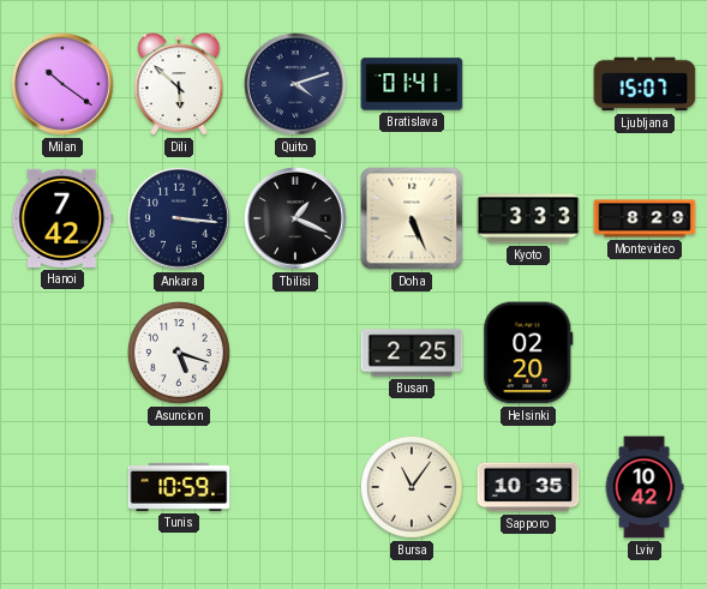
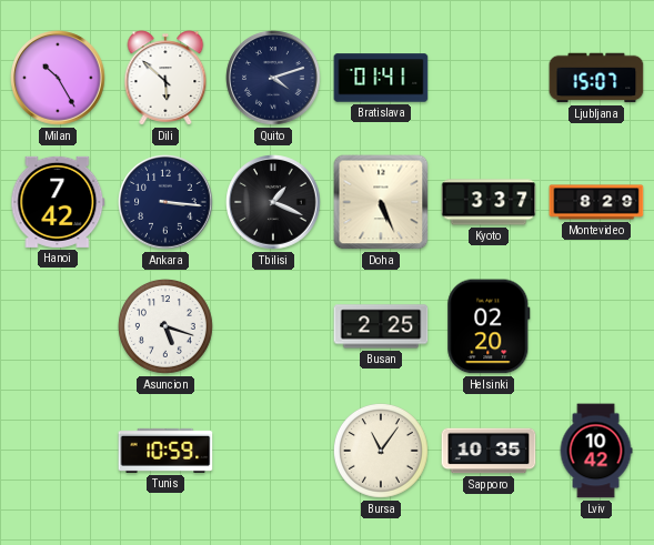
Milan: 10:21 -> 10:25
Kyoto: 3:33 -> 3:37
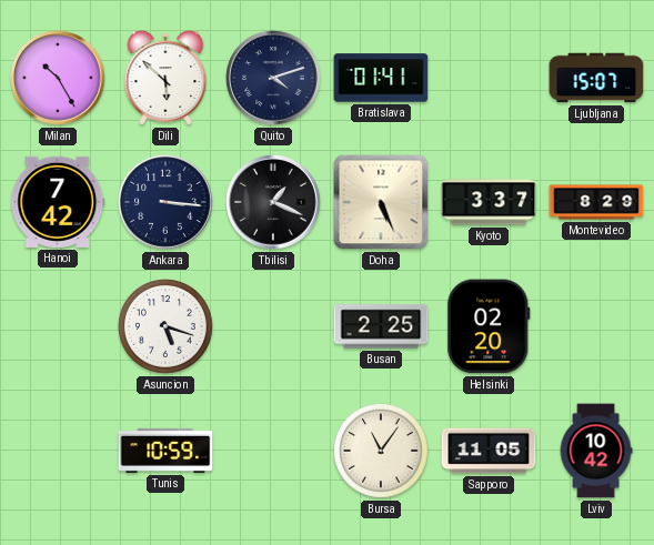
Sapporo: 10:35 -> 11:05
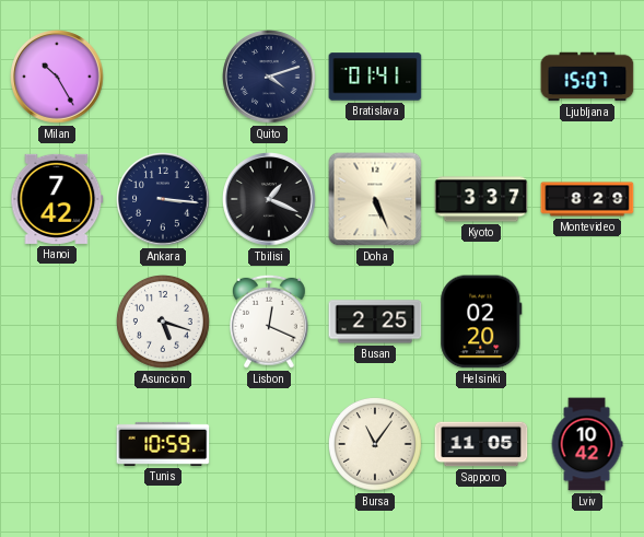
Dili: 5:52 -> none
Lisbon: none -> 12:19
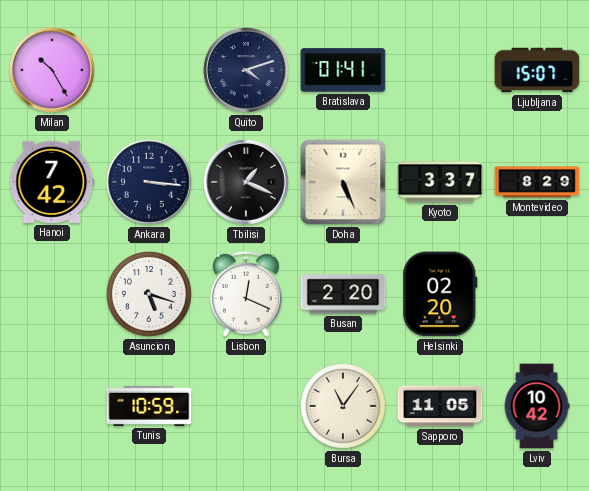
Busan: 2:25 -> 2:20
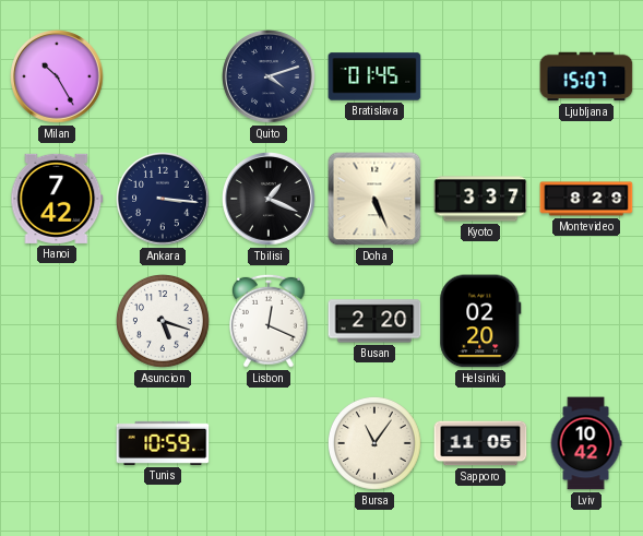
Bratislava: 01:41 -> 01:45
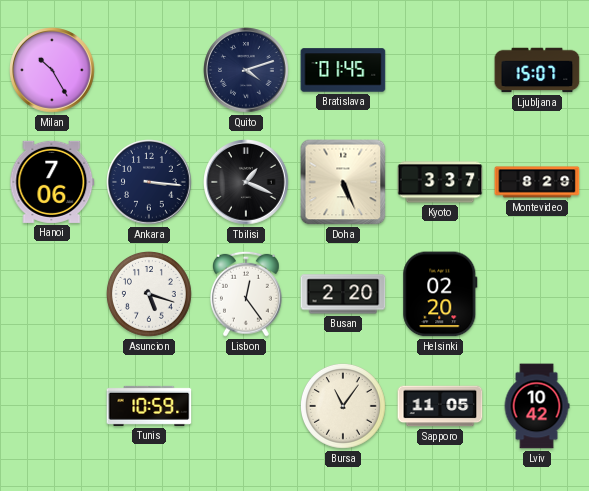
Hanoi: 7:42 -> 7:06
Lisbon: 12:19 -> 12:24
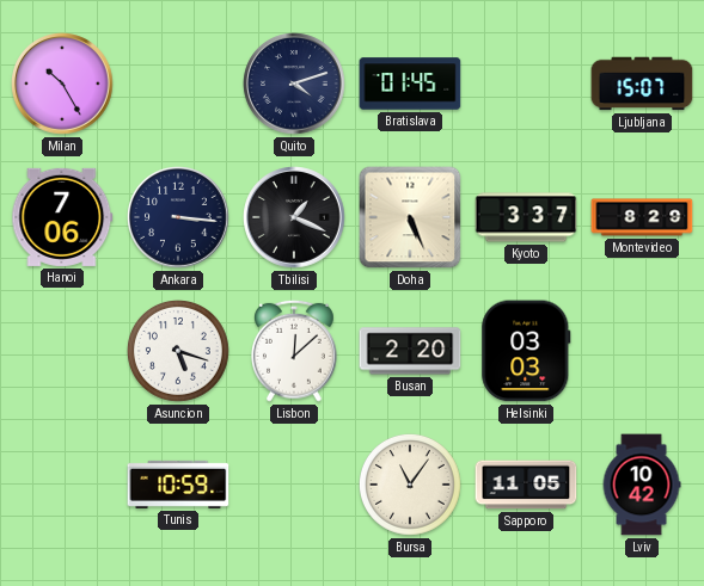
Lisbon: 12:24 -> 12:08
Helsinki: 02:20 -> 03:03
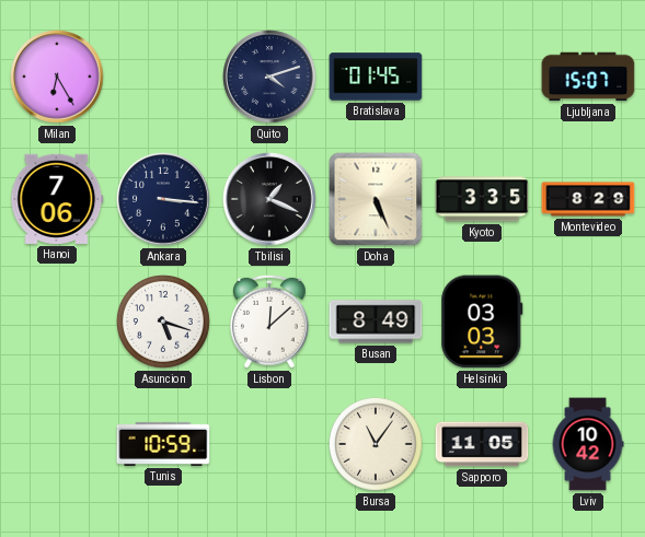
Milan: 10:25 -> 6:25
Kyoto: 3:37 -> 3:35
Busan: 2:20 -> 8:49
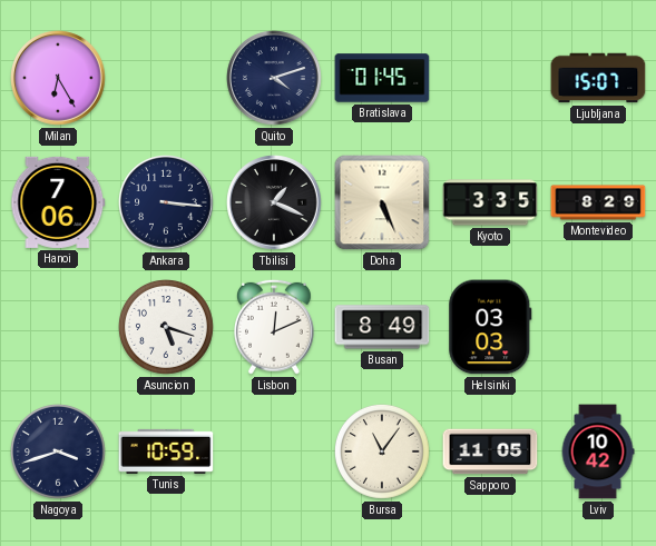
Lisbon: 12:08 -> 12:11
Nagoya: none -> 3:42
